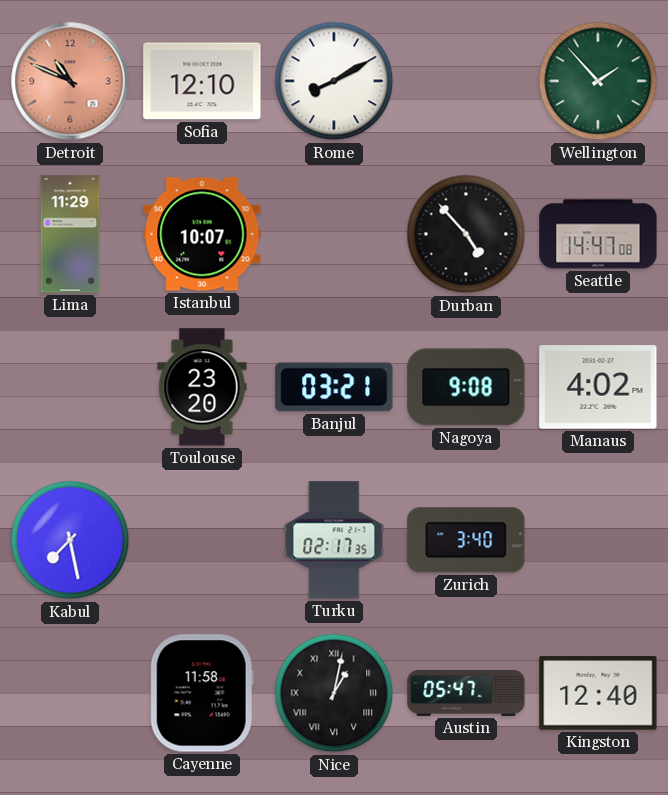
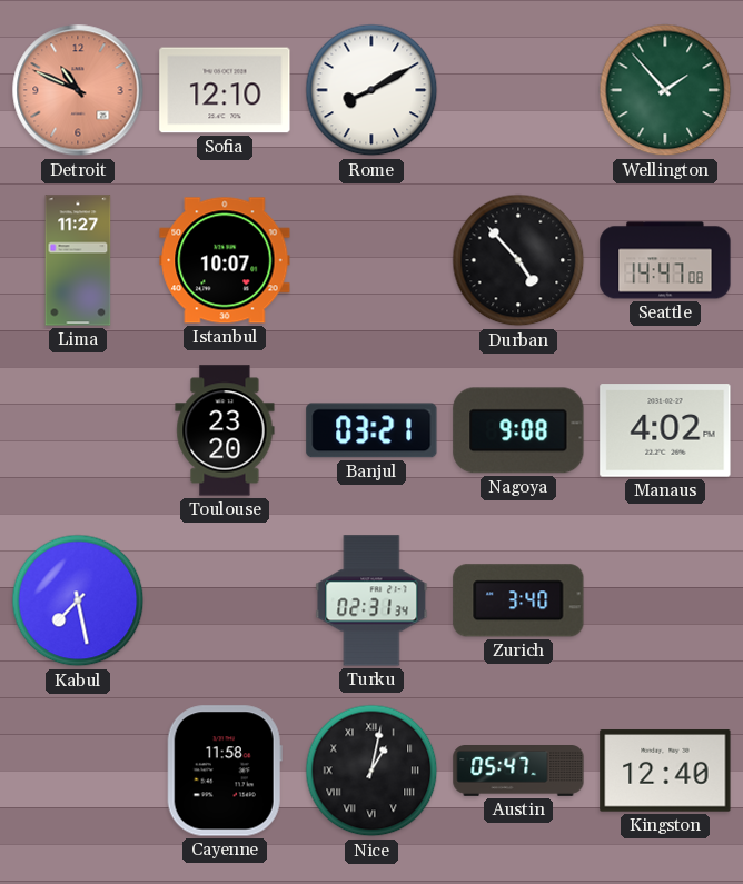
Lima: 11:29 -> 11:27
Turku: 02:17 -> 02:31
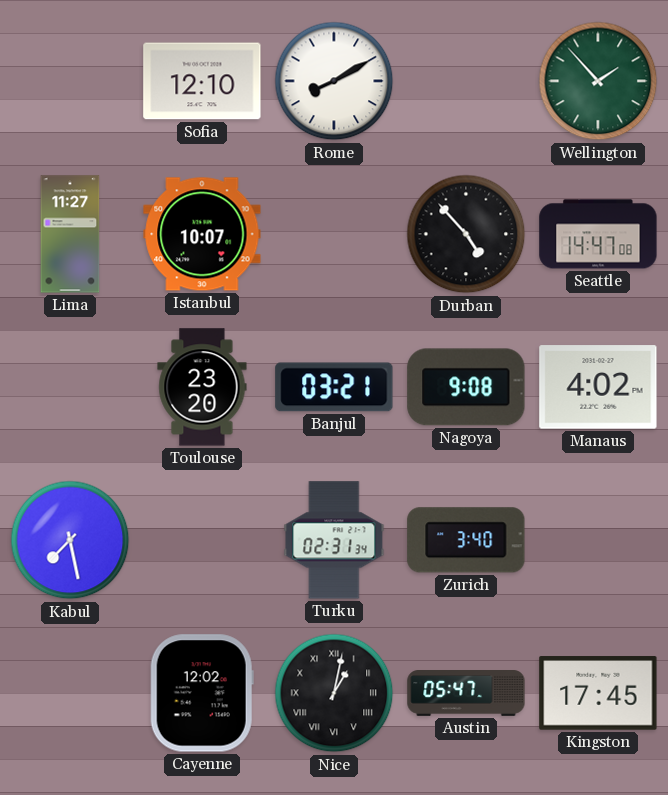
Detroit: 10:49 -> none
Cayenne: 11:58 -> 12:02
Kingston: 12:40 -> 17:45
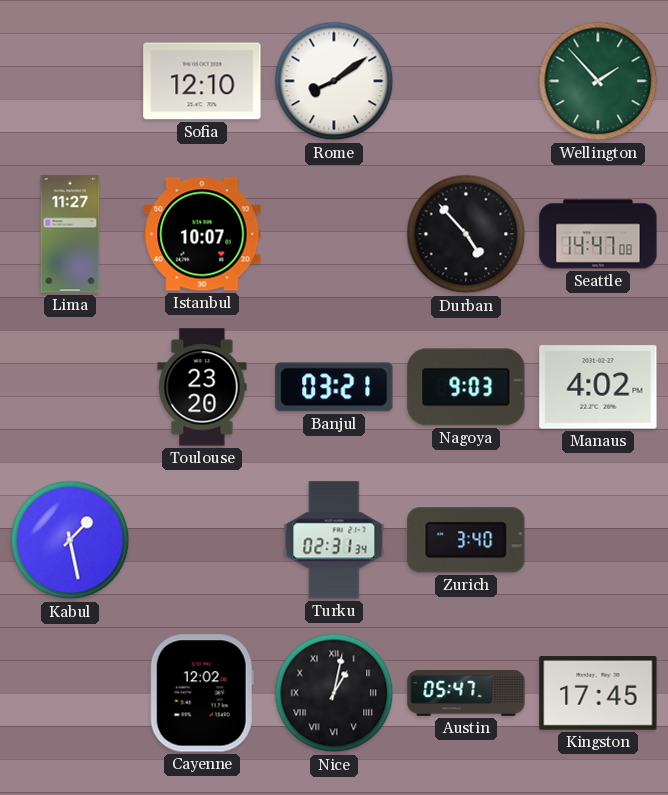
Rome: 8:10 -> 8:09
Nagoya: 9:08 -> 9:03
Kabul: 7:28 -> 1:28
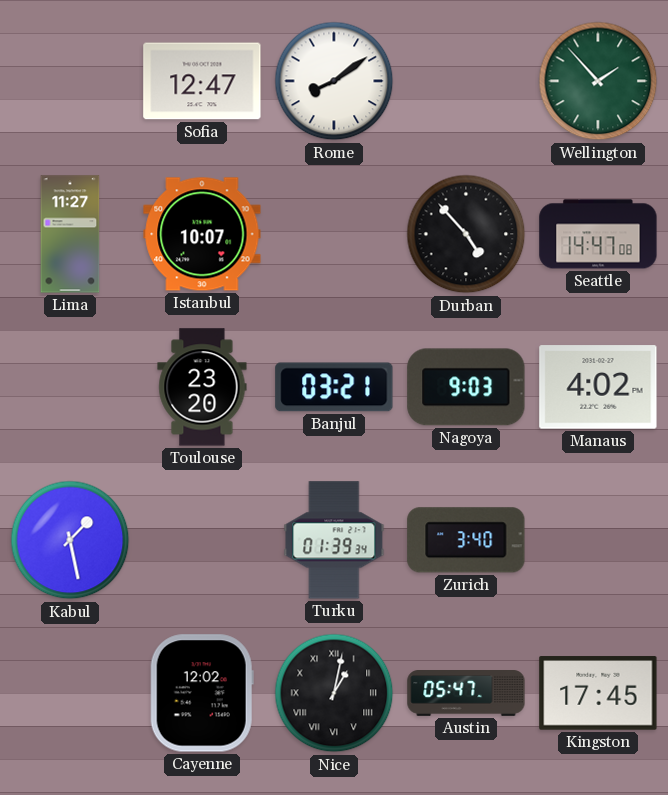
Sofia: 12:10 -> 12:47
Turku: 02:31 -> 01:39
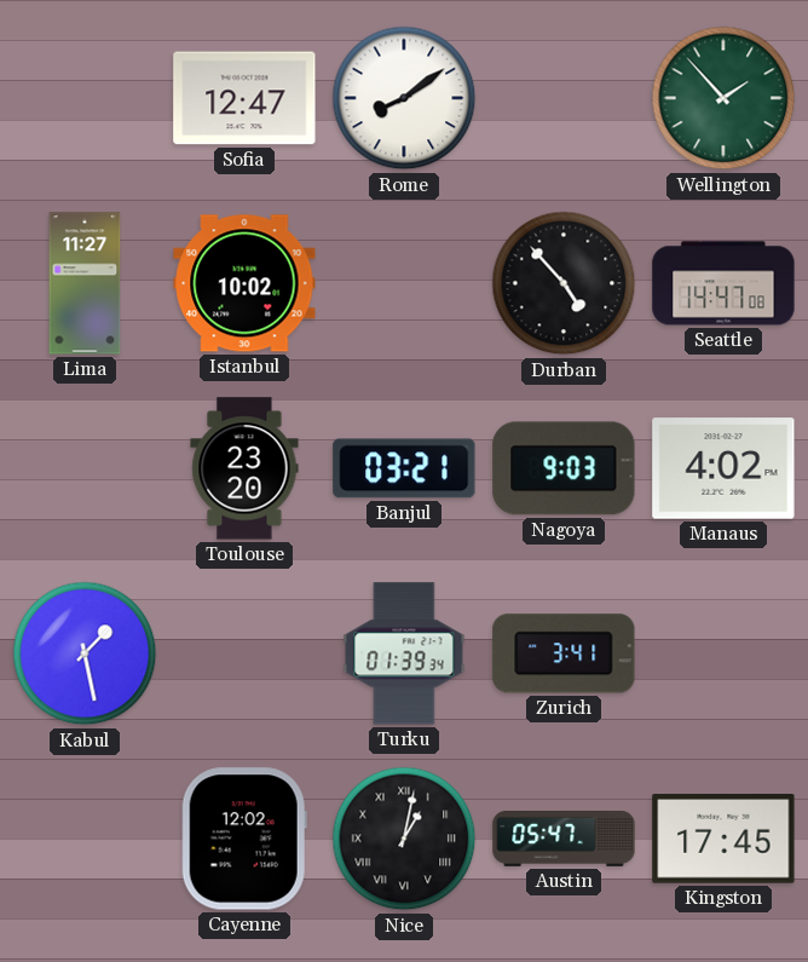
Istanbul: 10:07 -> 10:02
Zurich: 3:40 -> 3:41
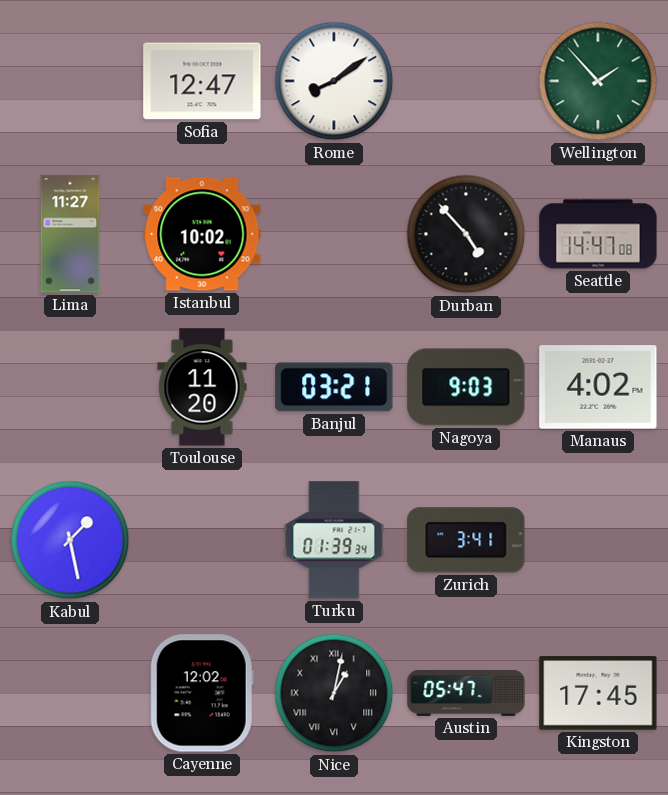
Toulouse: 23:20 -> 11:20
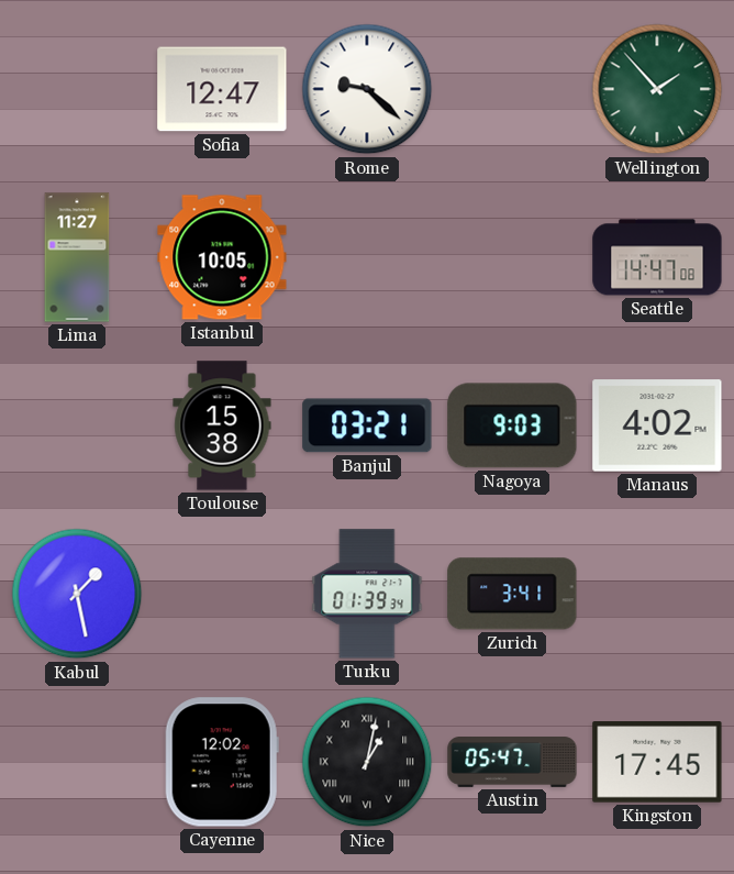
Rome: 8:09 -> 9:22
Istanbul: 10:02 -> 10:05
Durban: 4:53 -> none
Toulouse: 11:20 -> 15:38
